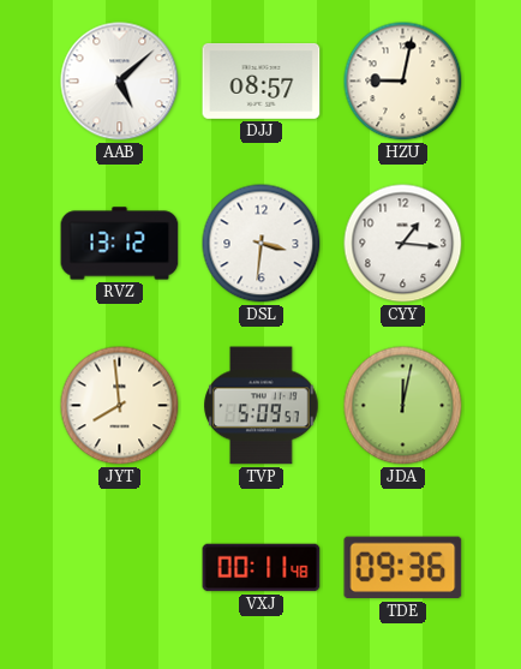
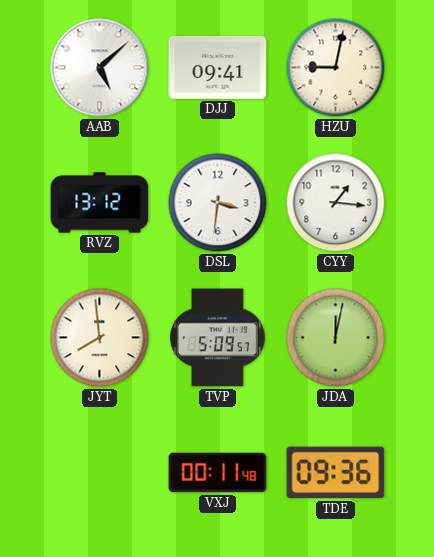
DJJ: 08:57 -> 09:41
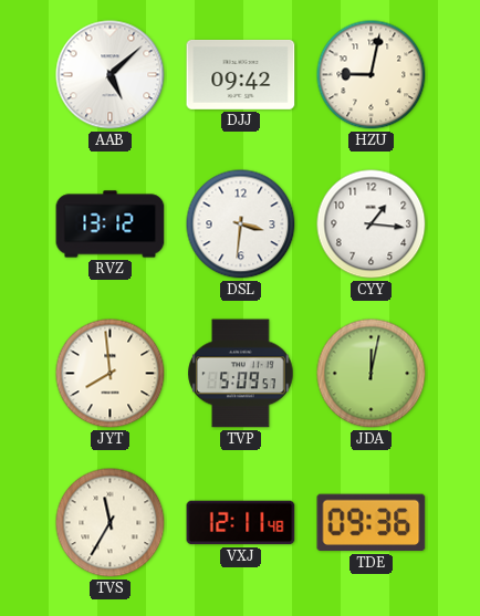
DJJ: 09:41 -> 09:42
TVS: none -> 11:35
VXJ: 00:11 -> 12:11
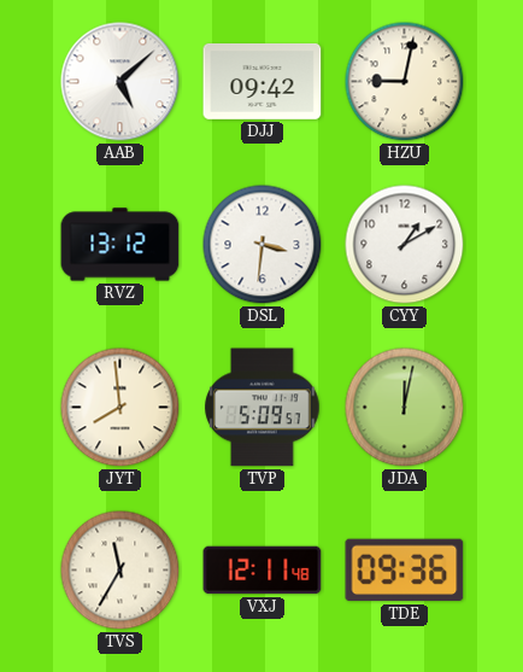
CYY: 1:16 -> 1:10
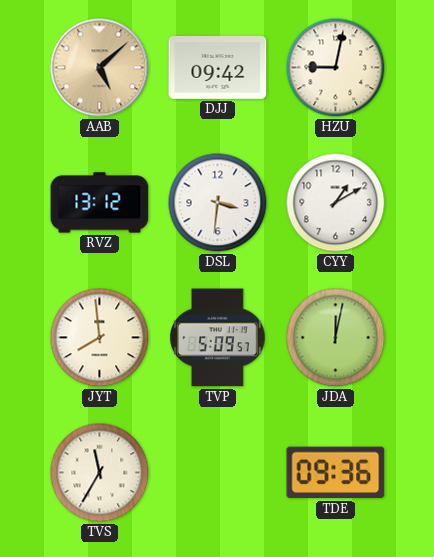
AAB dial: white -> champagne
VXJ: 12:11 -> none
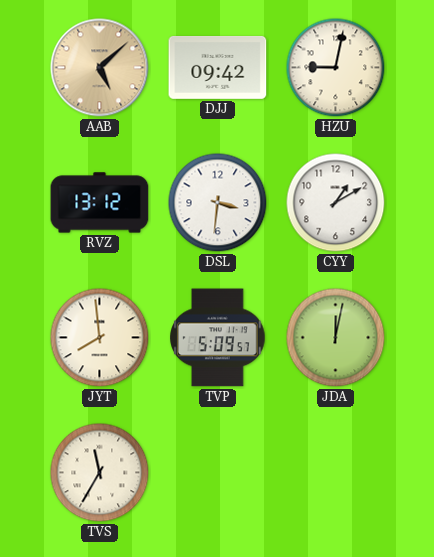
TDE: 09:36 -> none
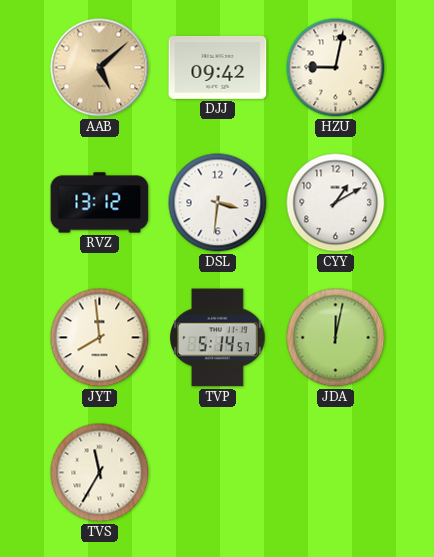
TVP: 5:09 -> 5:14
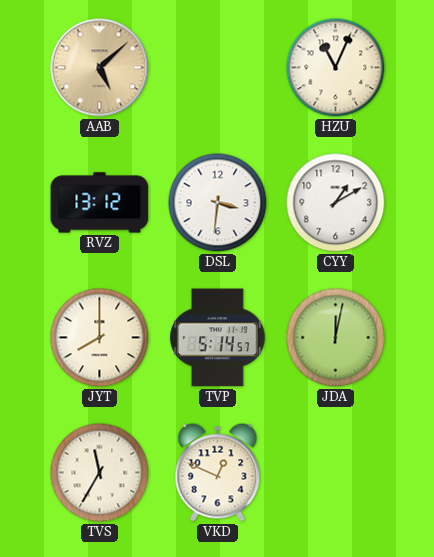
DJJ: 09:42 -> none
HZU: 9:02 -> 11:04
JYT: 7:59 -> 8:00
VKD: none -> 12:49
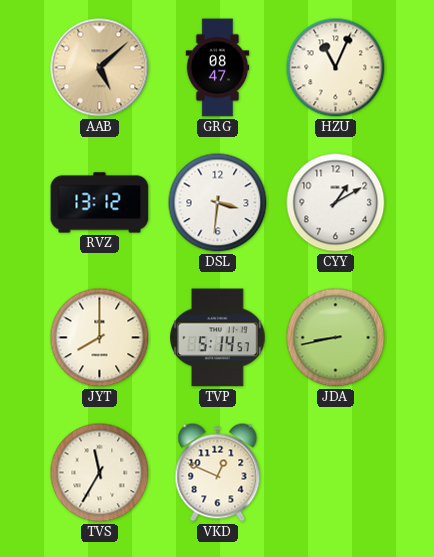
GRG: none -> 08:47
JDA: 12:02 -> 8:43
